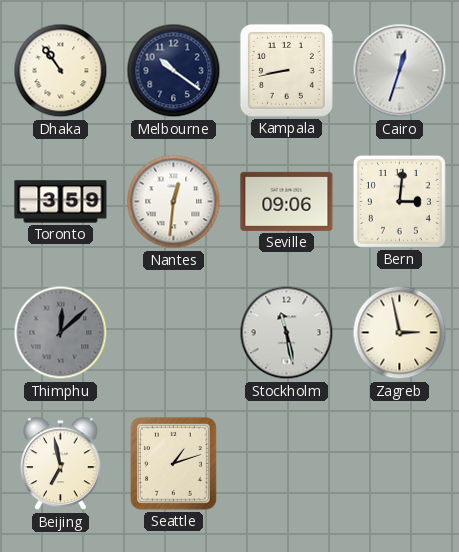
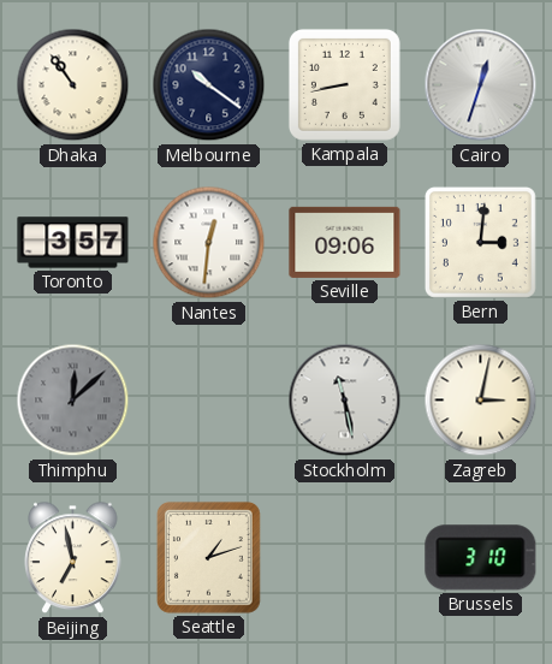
Toronto: 3:59 -> 3:57
Zagreb: 2:58 -> 3:02
Brussels: none -> 3:10
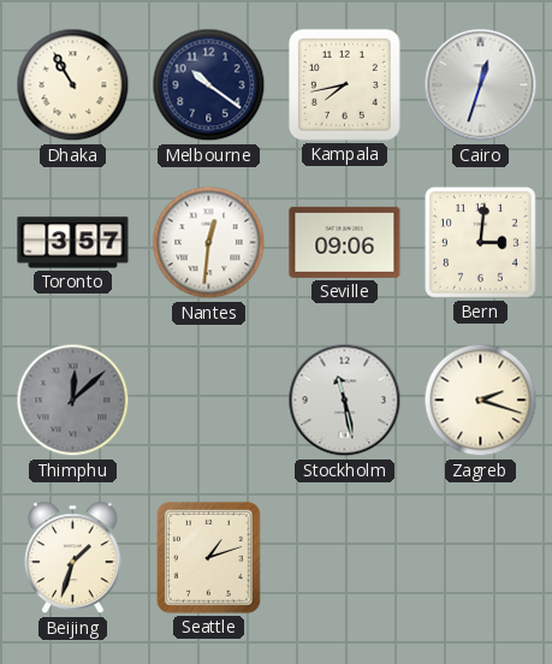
Dhaka: 10:54 -> 10:55
Kampala: 8:43 -> 7:43
Zagreb: 3:02 -> 2:18
Beijing: 6:58 -> 1:33
Brussels: 3:10 -> none
